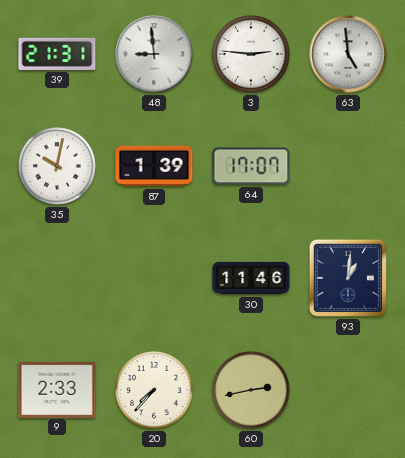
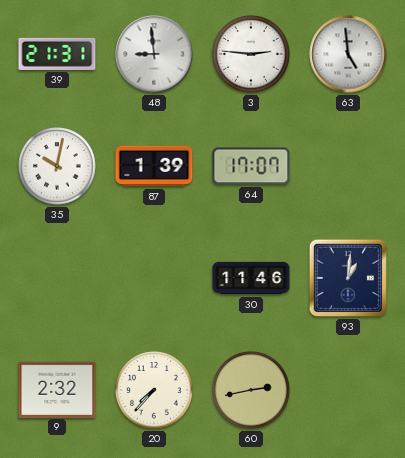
9: 2:33 -> 2:32
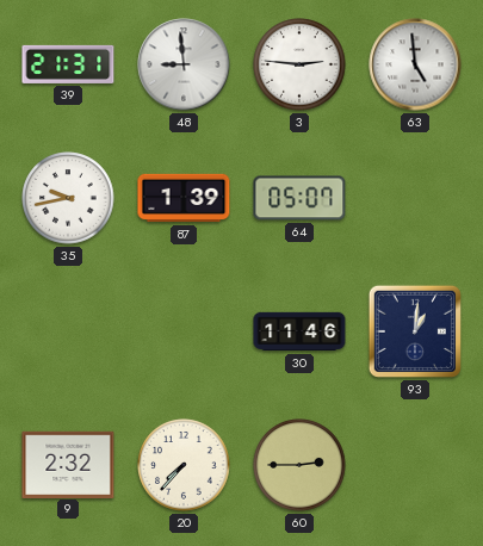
35: 10:02 -> 9:43
64: 17:07 -> 05:07
60: 2:43 -> 2:45
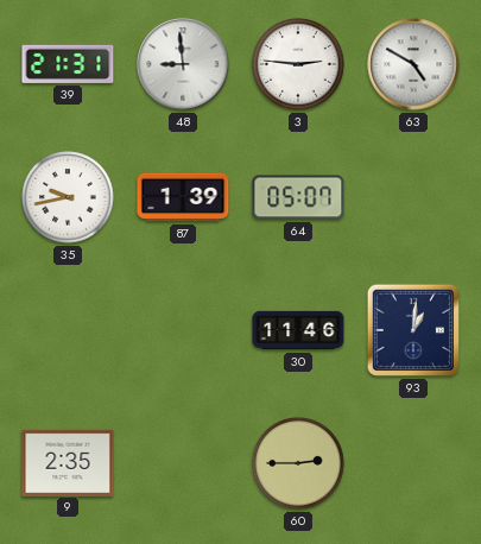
63: 4:59 -> 4:50
9: 2:32 -> 2:35
20: 7:37 -> none
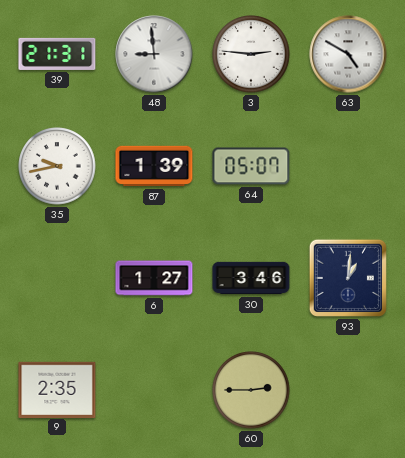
6: none -> 1:27
30: 11:46 -> 3:46
